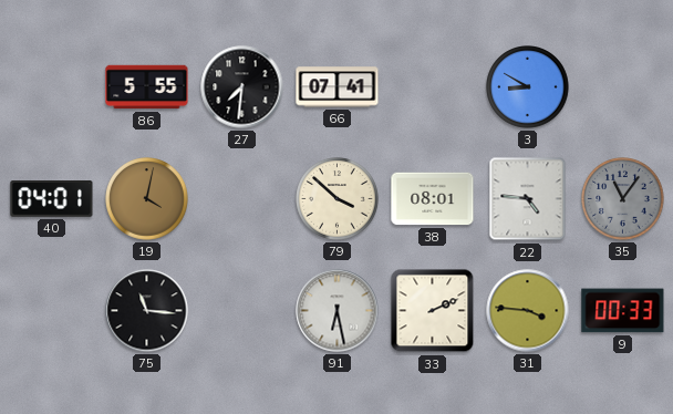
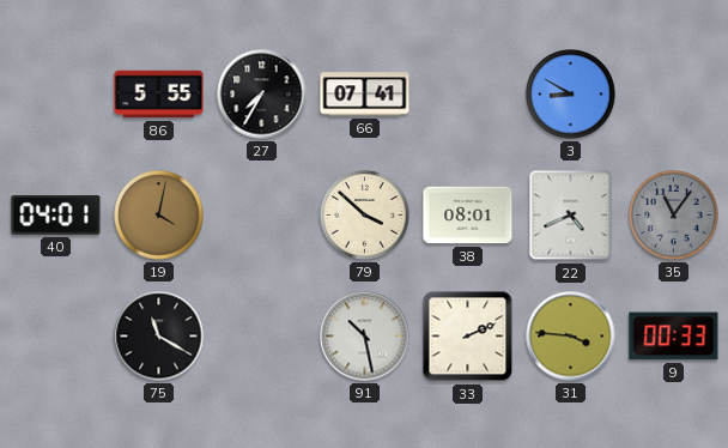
27: 7:31 -> 7:35
22: 4:46 -> 4:41
75: 11:16 -> 11:20
91: 6:28 -> 10:28
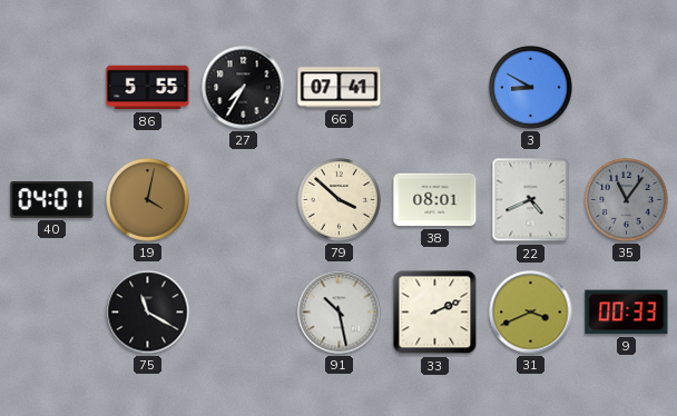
31: 3:46 -> 3:41
